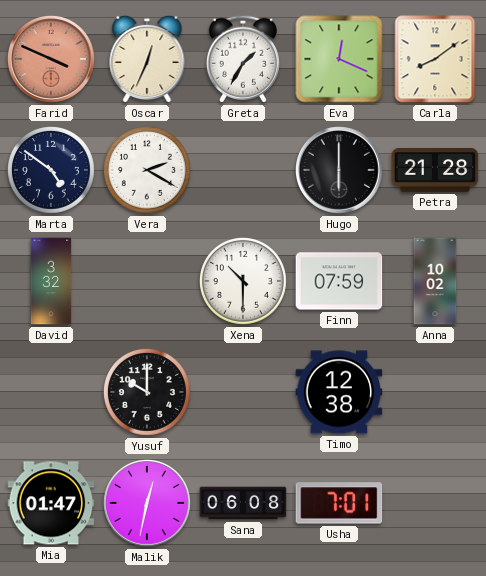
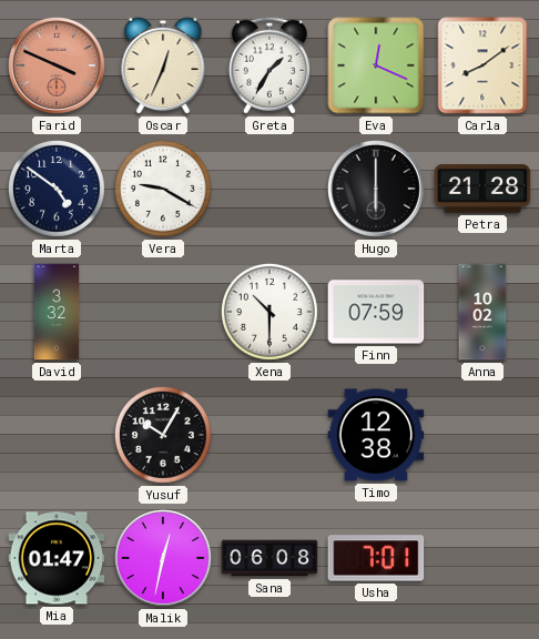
Vera: 2:20 -> 9:20
Yusuf: 10:00 -> 10:05
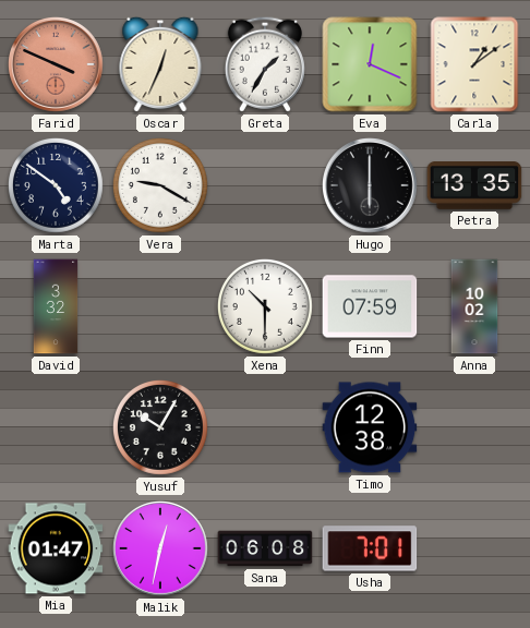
Carla: 8:09 -> 1:09
Petra: 21:28 -> 13:35
